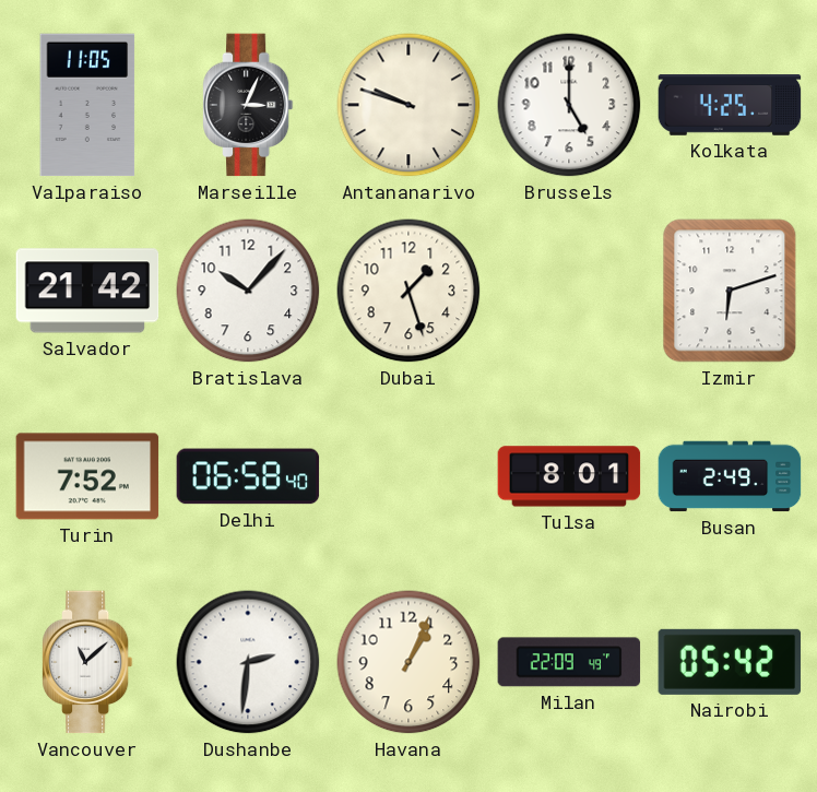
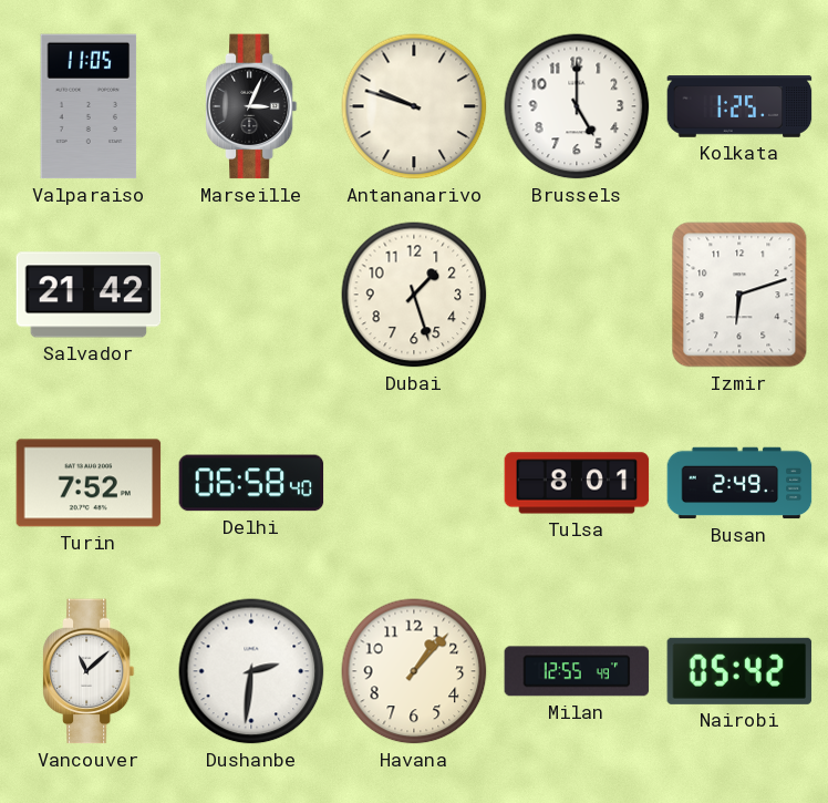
Kolkata: 4:25 -> 1:25
Bratislava: 10:07 -> none
Havana: 1:04 -> 1:07
Milan: 22:09 -> 12:55
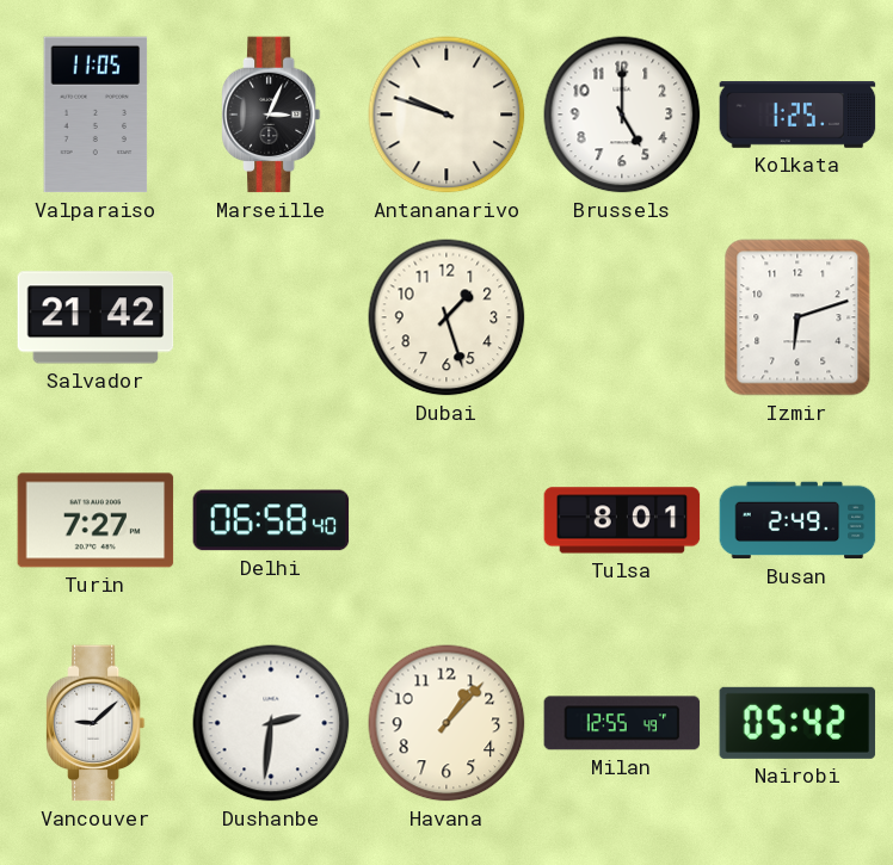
Turin: 7:52 -> 7:27
Vancouver: 11:08 -> 9:08
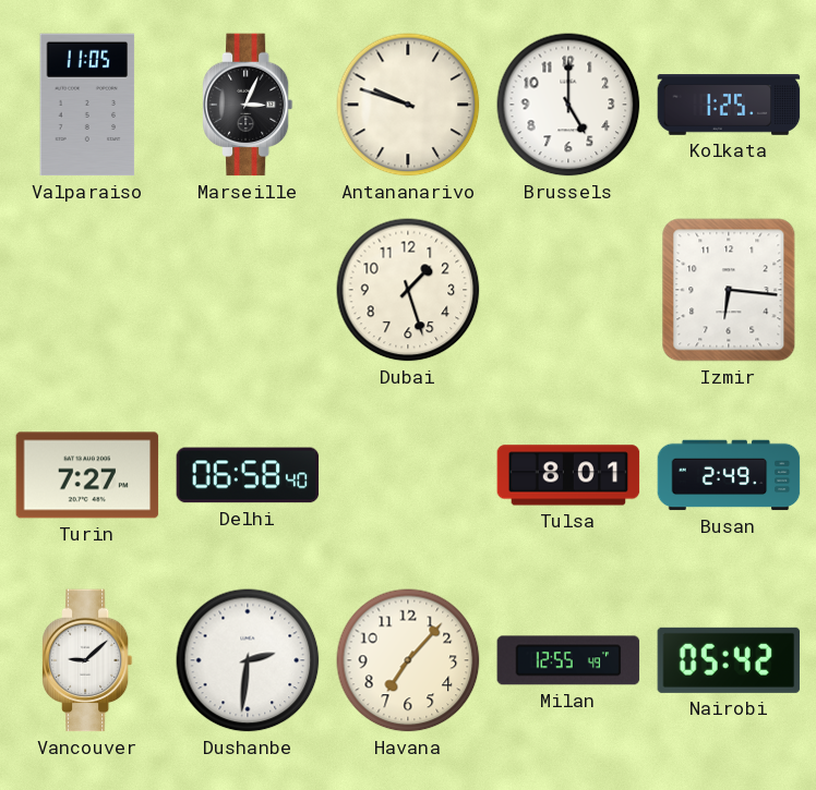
Salvador: 21:42 -> none
Izmir: 6:12 -> 6:16
Havana: 1:07 -> 7:07
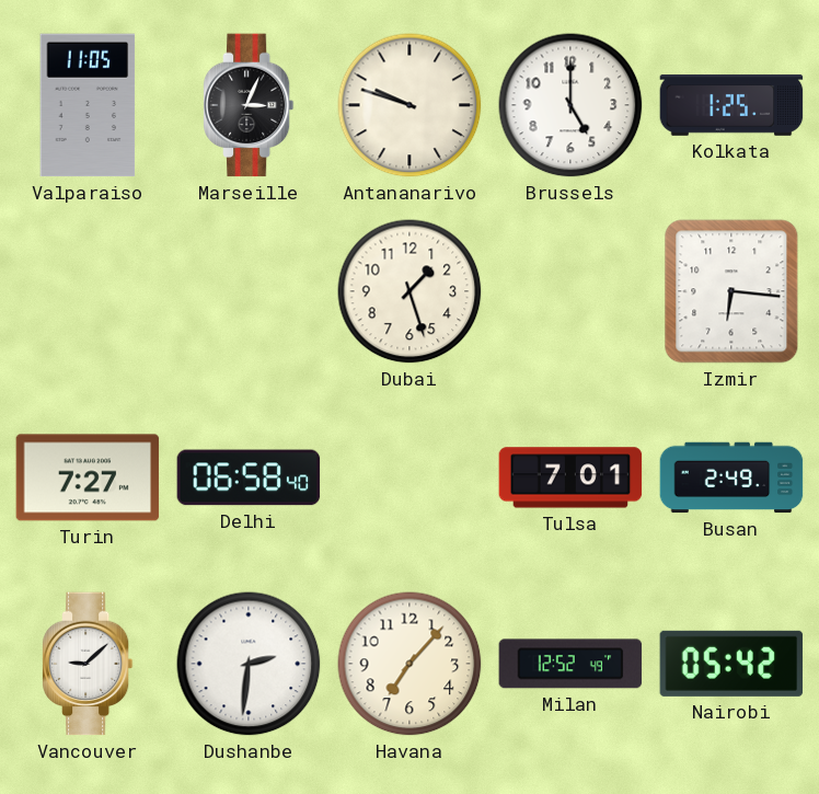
Tulsa: 8:01 -> 7:01
Milan: 12:55 -> 12:52
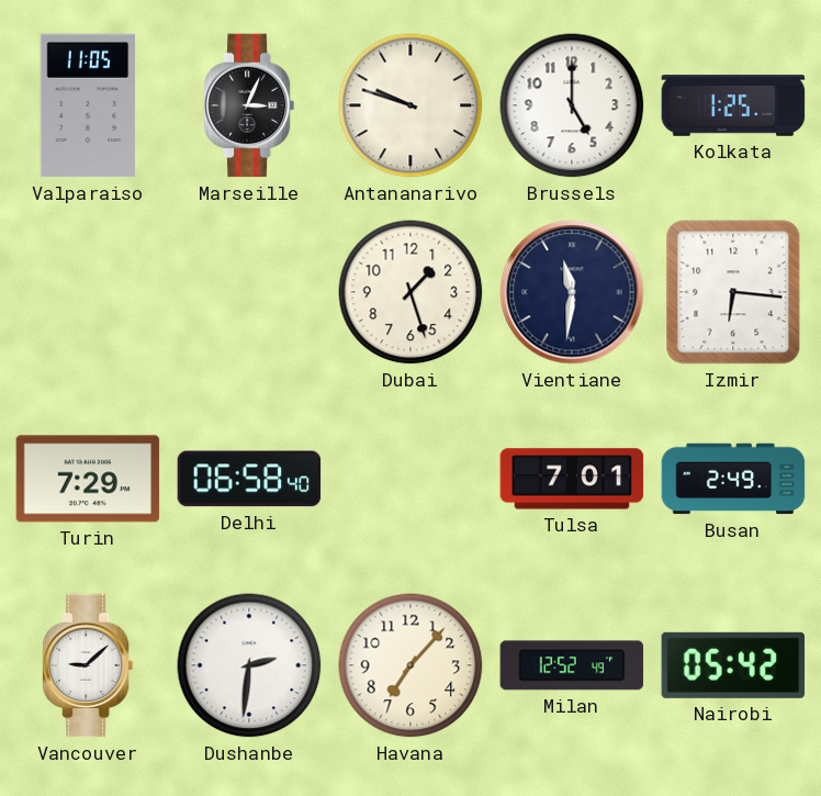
Vientiane: none -> 11:31
Turin: 7:27 -> 7:29
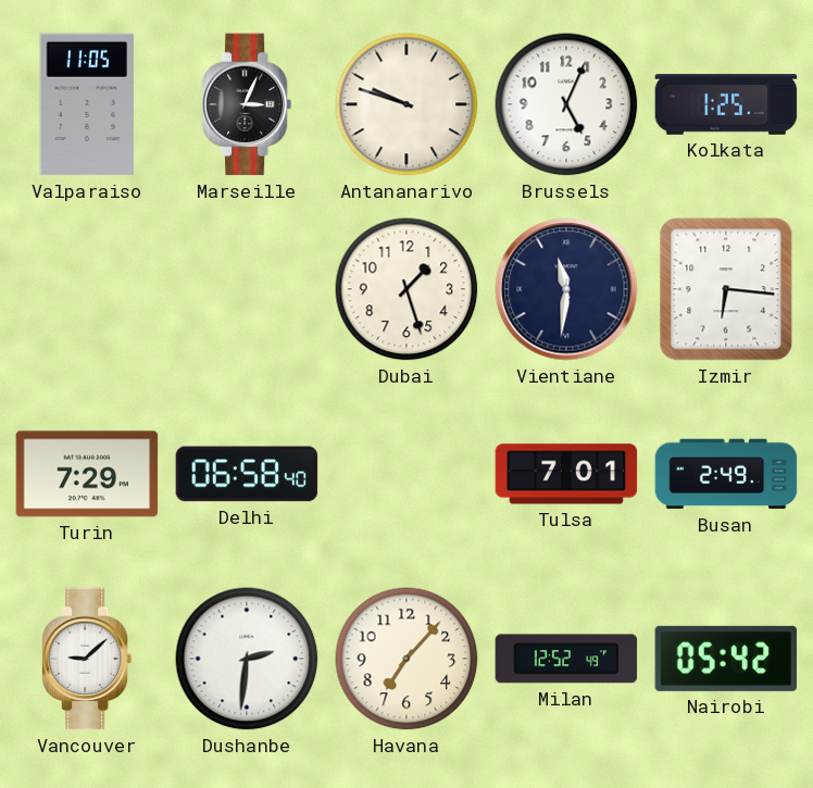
Brussels: 5:00 -> 5:04
